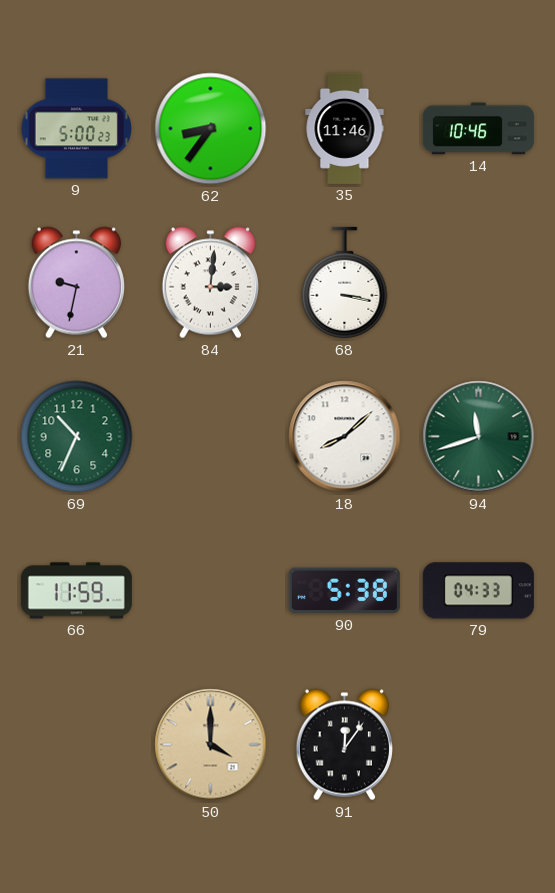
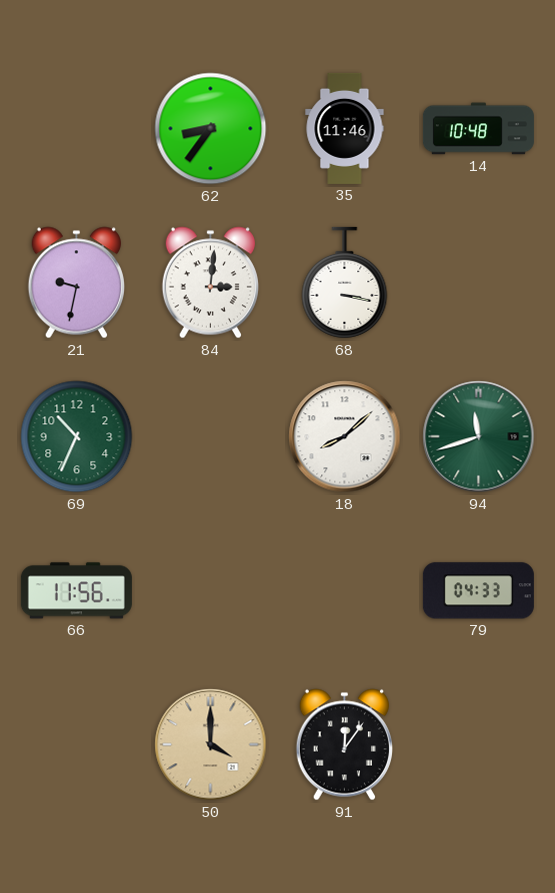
9: 5:00 -> none
14: 10:46 -> 10:48
66: 11:59 -> 11:56
90: 5:38 -> none
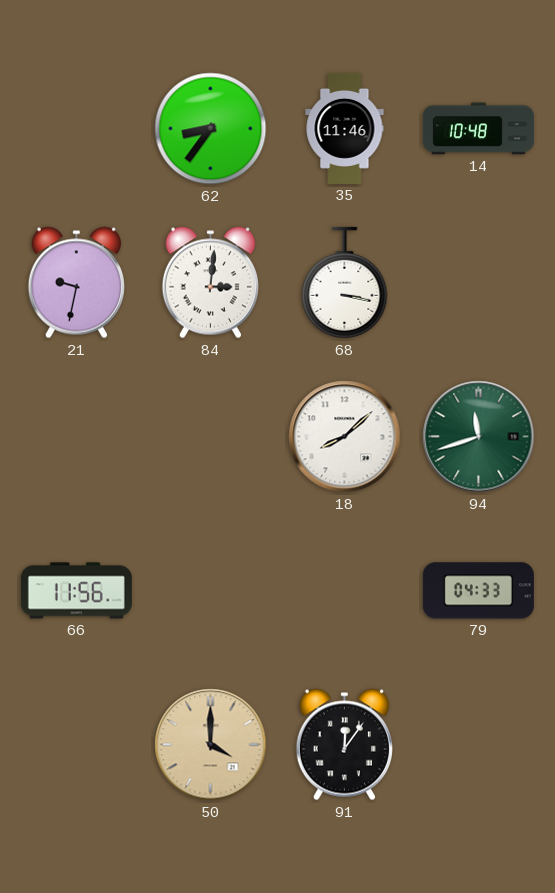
69: 10:34 -> none
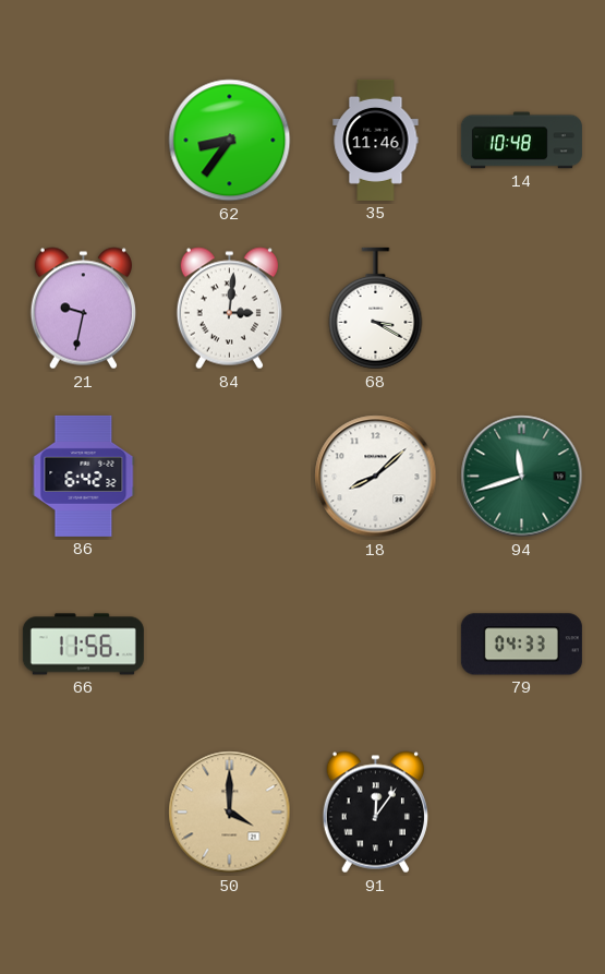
68: 3:17 -> 3:20
86: none -> 6:42
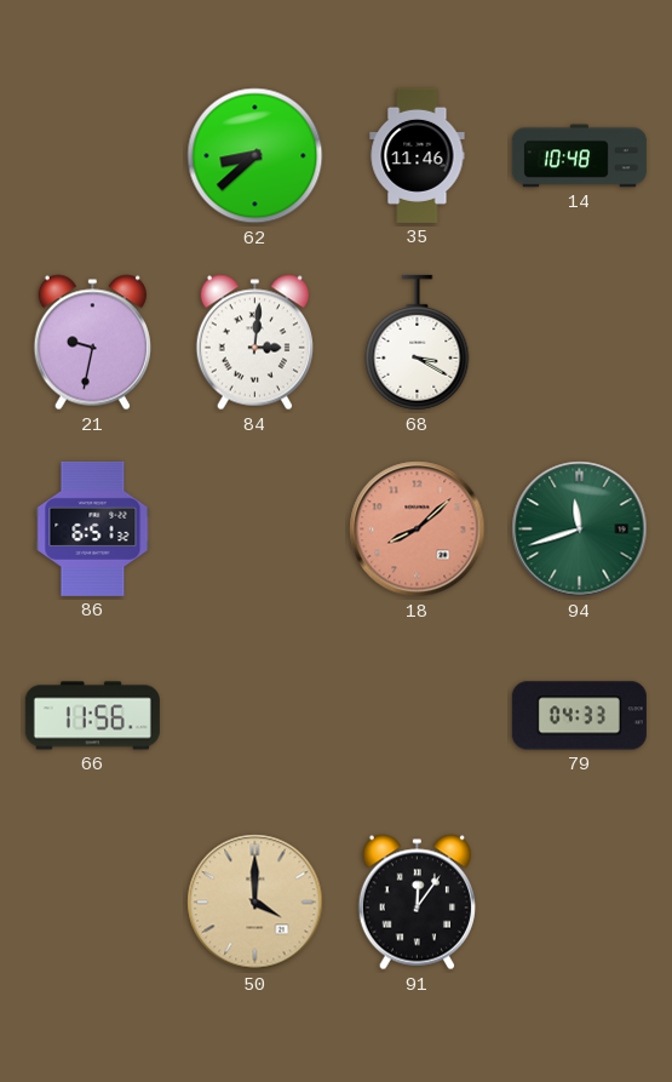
62: 8:36 -> 8:38
86: 6:42 -> 6:51
18 dial: white -> salmon
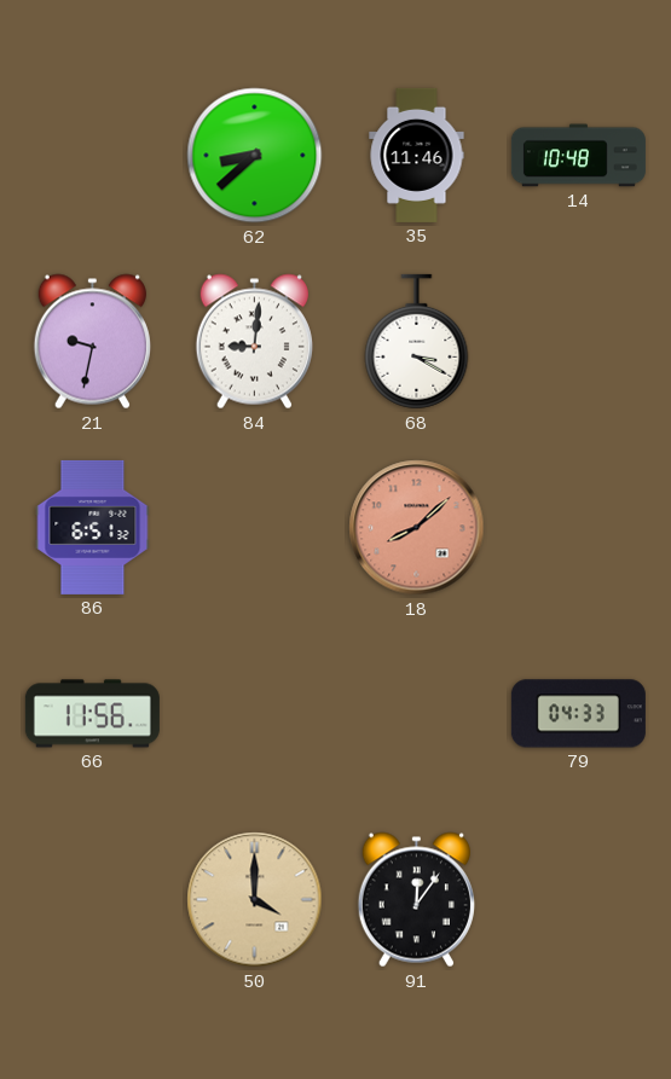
84: 3:01 -> 9:01
94: 11:42 -> none
